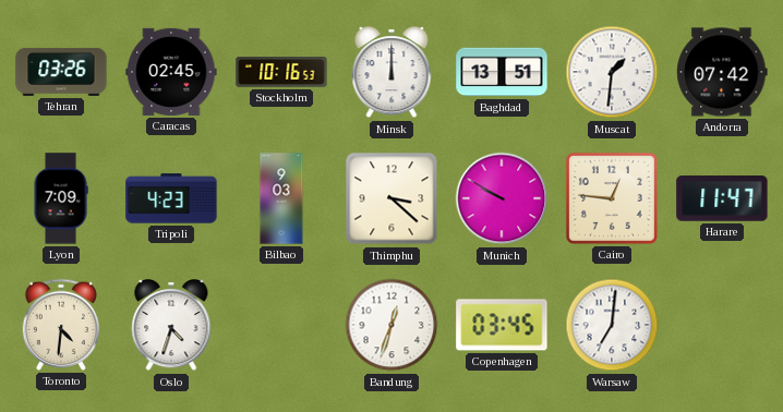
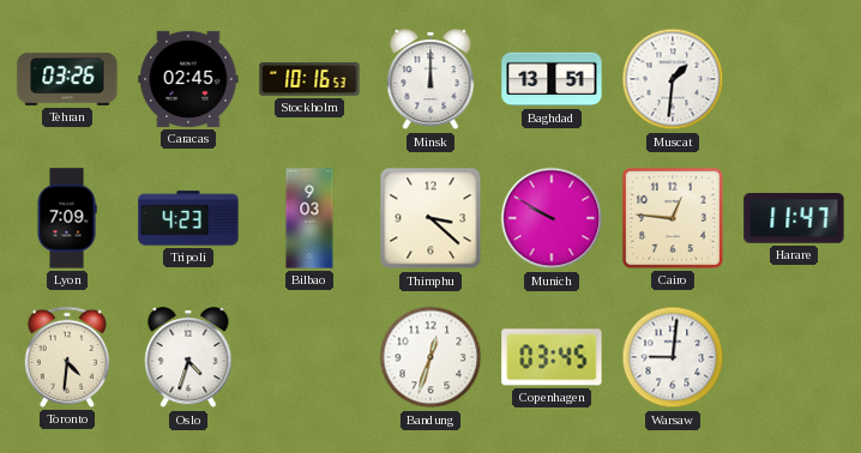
Andorra: 07:42 -> none
Warsaw: 7:01 -> 9:01
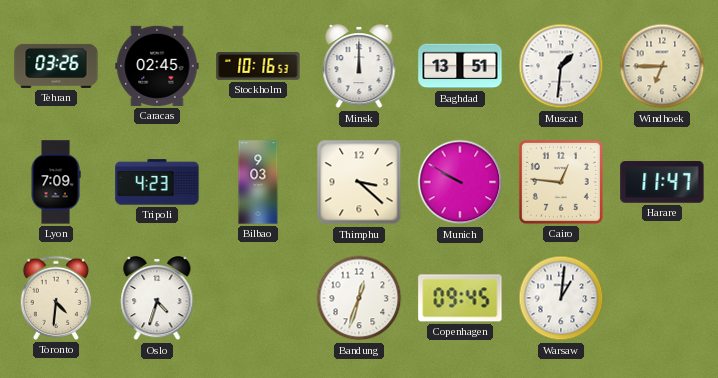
Windhoek: none -> 6:45
Copenhagen: 03:45 -> 09:45
Warsaw: 9:01 -> 1:01
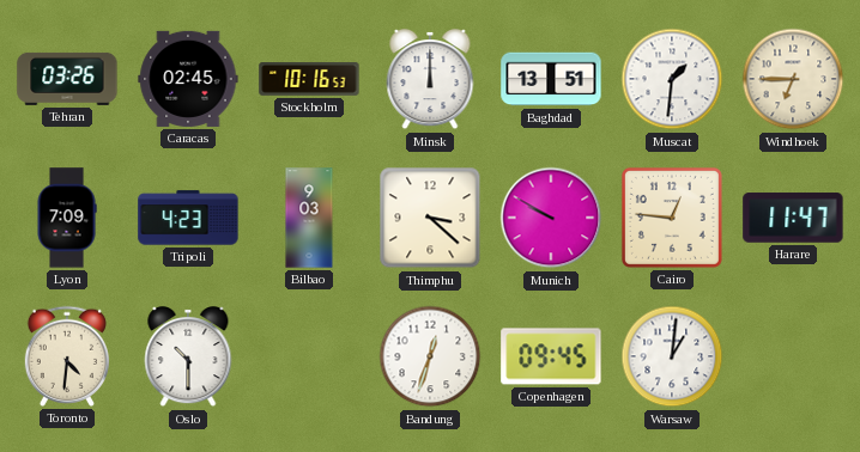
Oslo: 4:33 -> 10:30
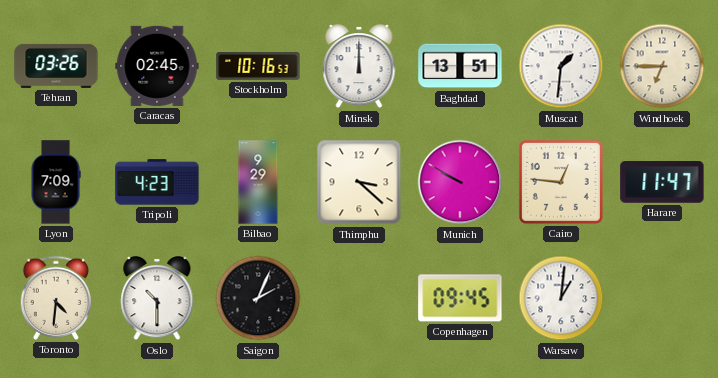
Bilbao: 9:03 -> 9:29
Saigon: none -> 2:04
Bandung: 12:33 -> none
